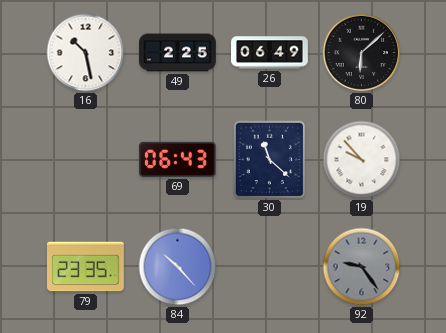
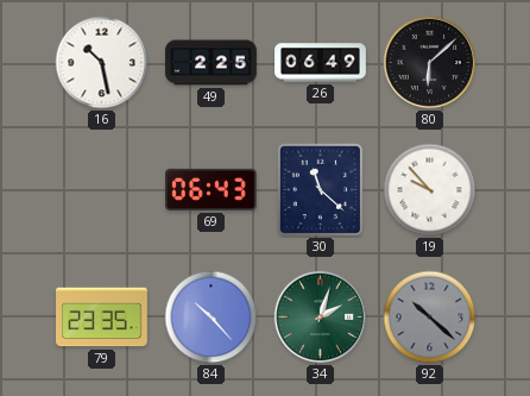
34: none -> 2:03
92: 9:24 -> 10:22
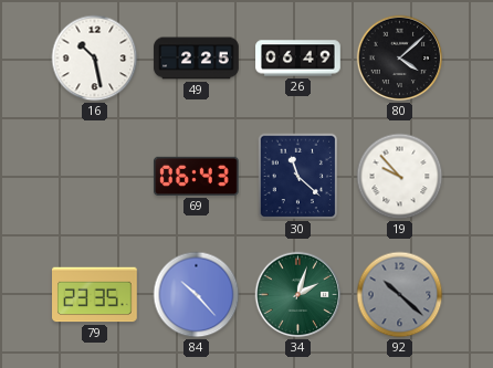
80: 6:08 -> 4:08
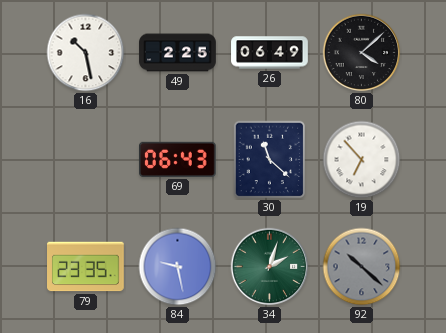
19: 9:53 -> 6:53
84: 10:23 -> 9:28
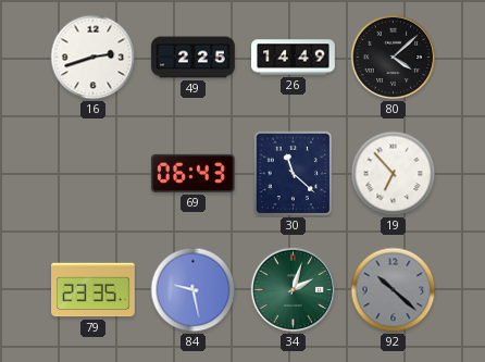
16: 10:28 -> 2:42
26: 06:49 -> 14:49
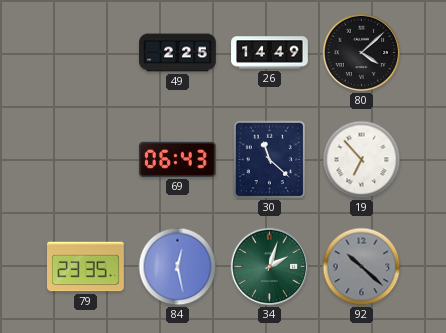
16: 2:42 -> none
84: 9:28 -> 12:28
